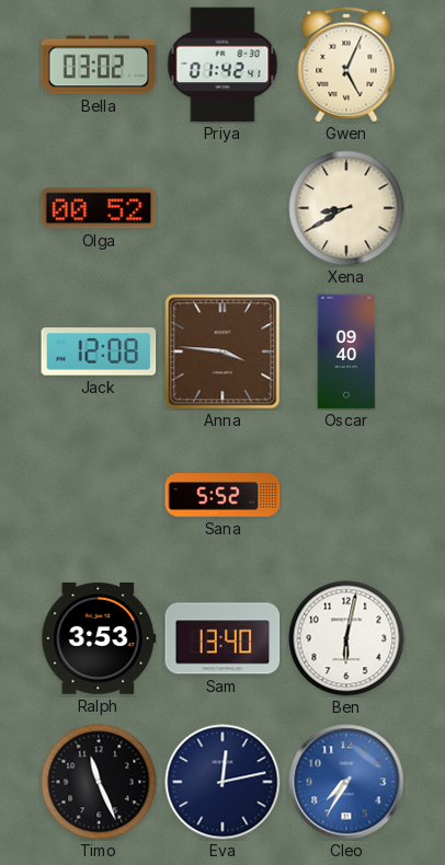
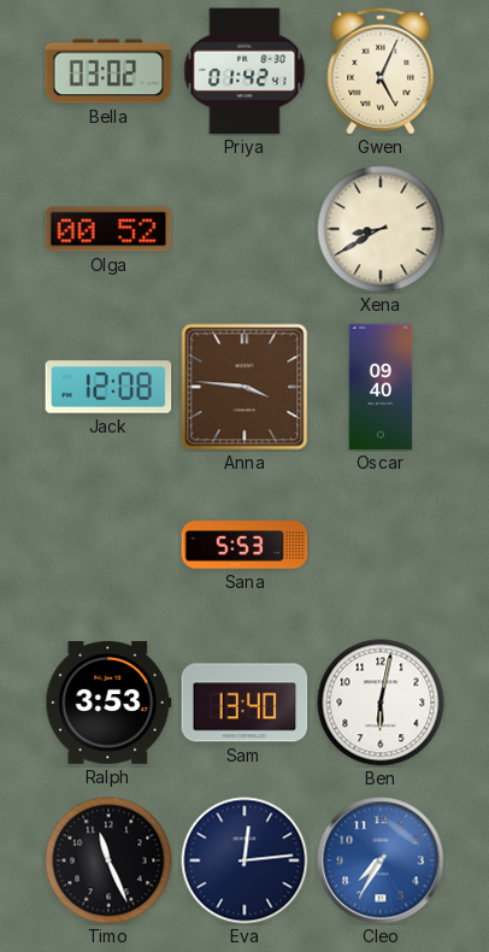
Sana: 5:52 -> 5:53
Eva: 12:13 -> 12:14
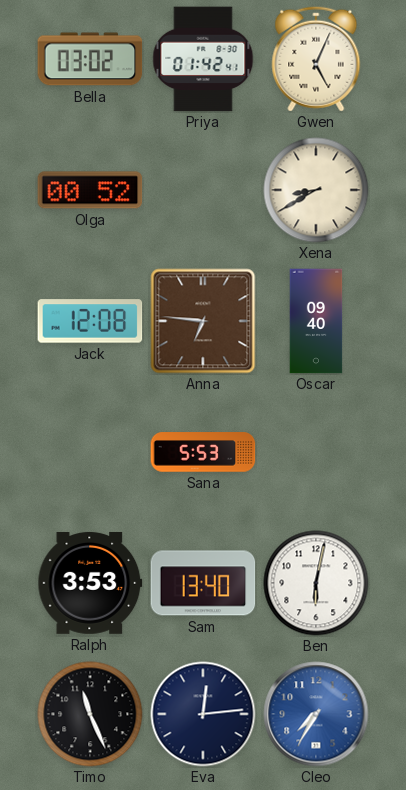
Anna: 3:46 -> 6:46
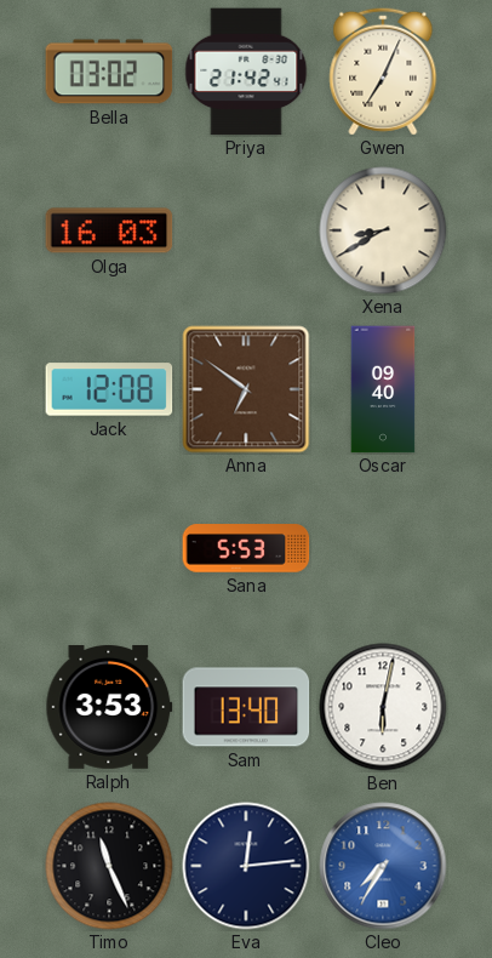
Priya: 01:42 -> 21:42
Gwen: 5:04 -> 7:04
Olga: 00:52 -> 16:03
Anna: 6:46 -> 6:51
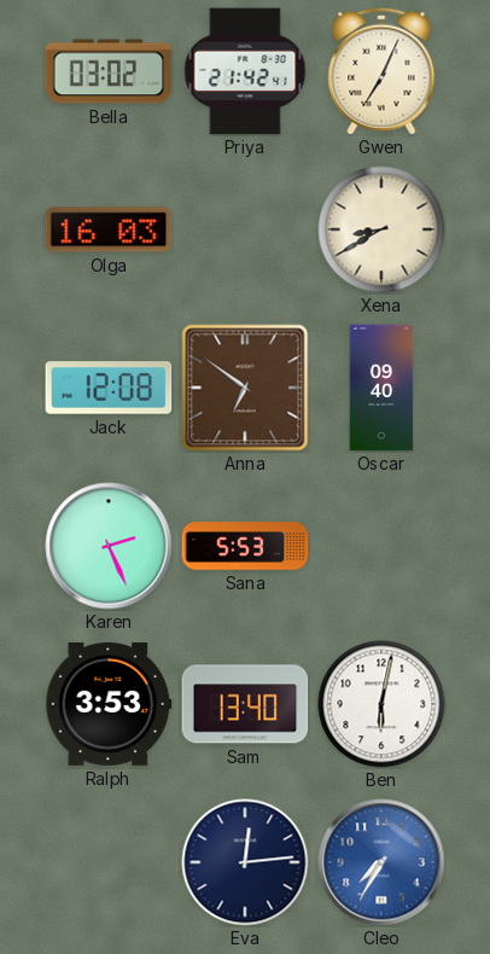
Karen: none -> 2:26
Timo: 11:26 -> none
